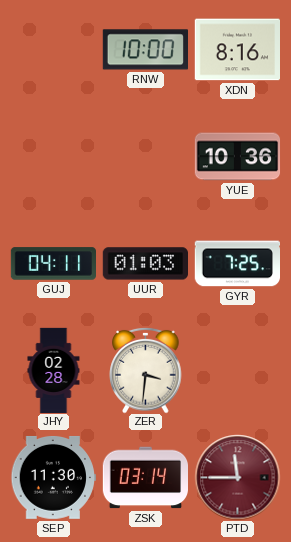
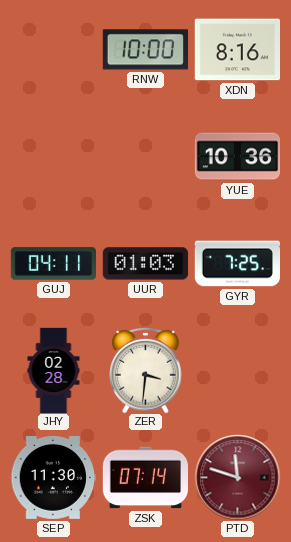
ZSK: 03:14 -> 07:14
PTD: 11:45 -> 11:48
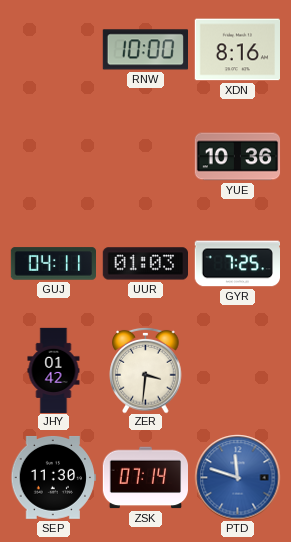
JHY: 02:28 -> 01:42
PTD dial: burgundy -> blue
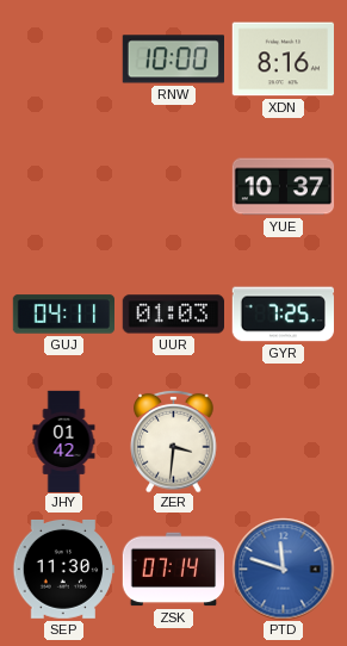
YUE: 10:36 -> 10:37
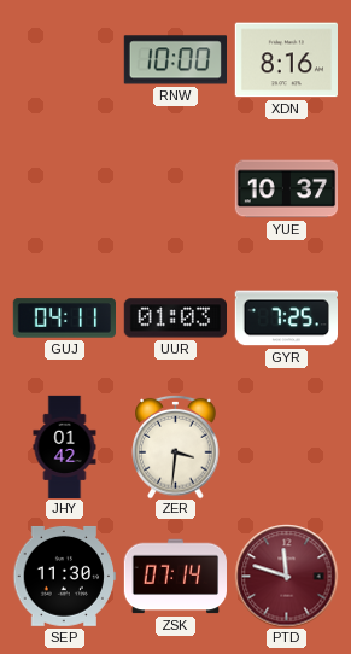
PTD dial: blue -> burgundy
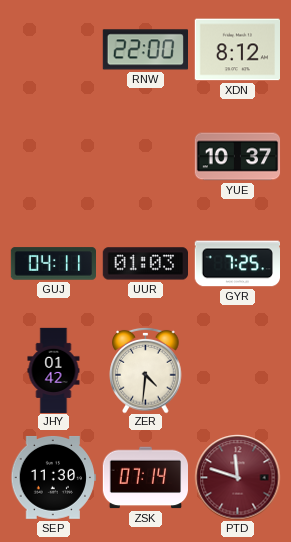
RNW: 10:00 -> 22:00
XDN: 8:16 -> 8:12
ZER: 3:31 -> 4:31
